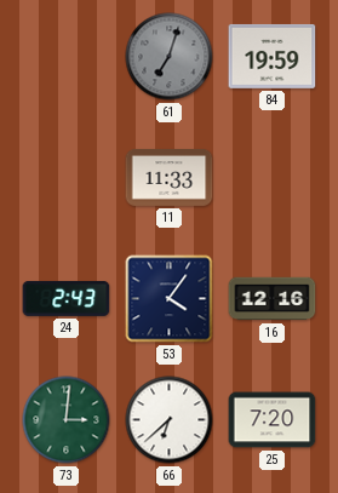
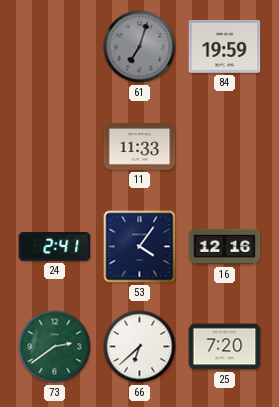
24: 2:43 -> 2:41
73: 3:01 -> 2:39
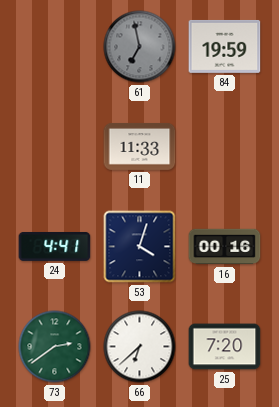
61: 7:03 -> 6:58
24: 2:41 -> 4:41
53: 4:06 -> 4:03
16: 12:16 -> 00:16
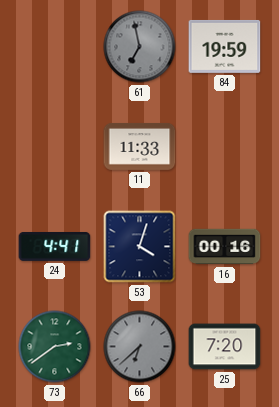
66 dial: white -> grey
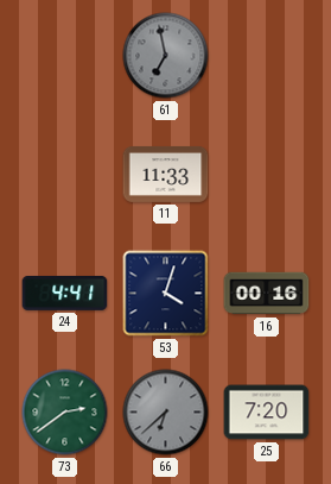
84: 19:59 -> none
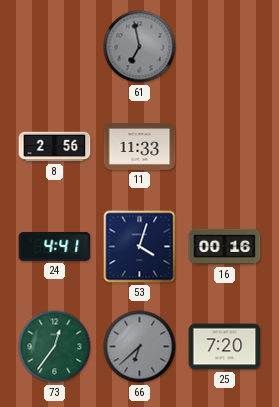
8: none -> 2:56
73: 2:39 -> 12:36
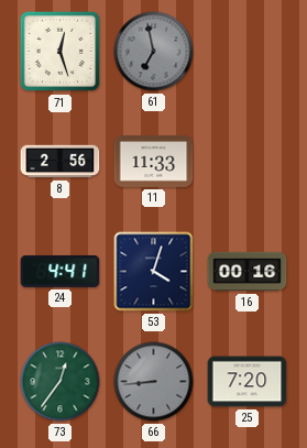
71: none -> 12:27
66: 6:38 -> 8:44
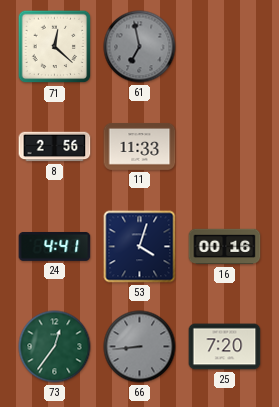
71: 12:27 -> 12:22
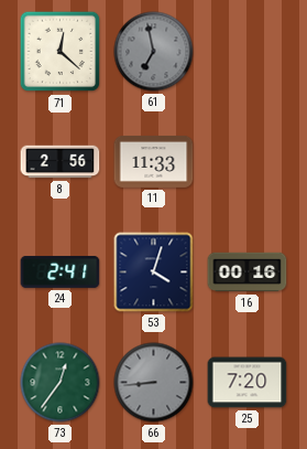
24: 4:41 -> 2:41
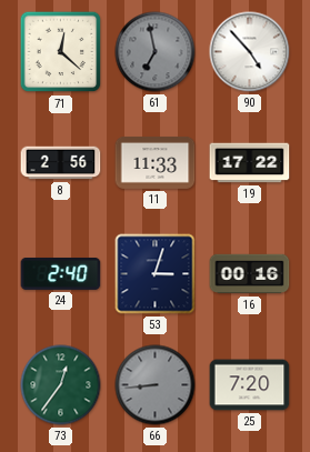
90: none -> 4:53
19: none -> 17:22
24: 2:41 -> 2:40
53: 4:03 -> 3:03
